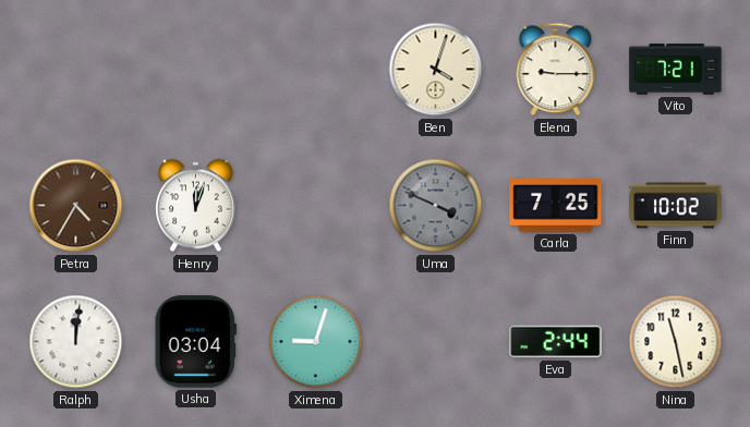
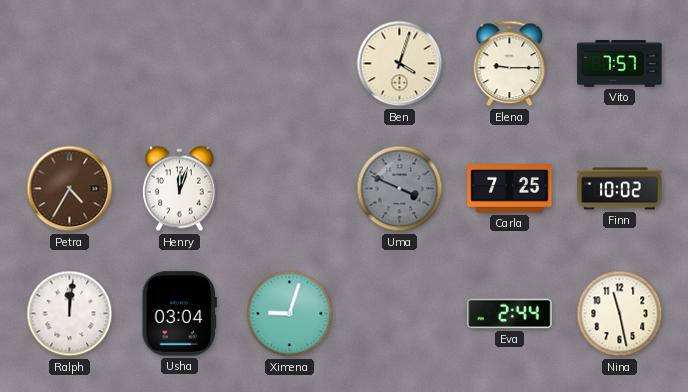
Vito: 7:21 -> 7:57
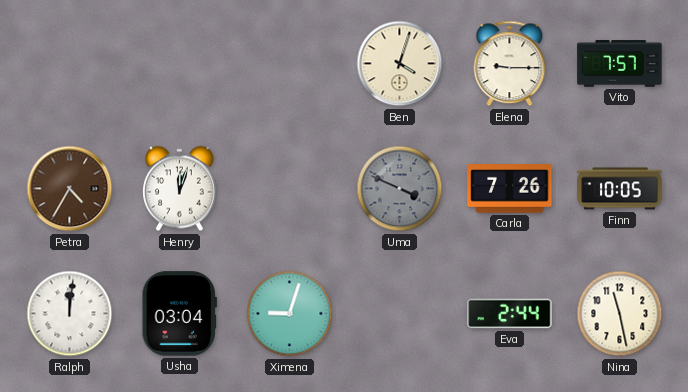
Carla: 7:25 -> 7:26
Finn: 10:02 -> 10:05
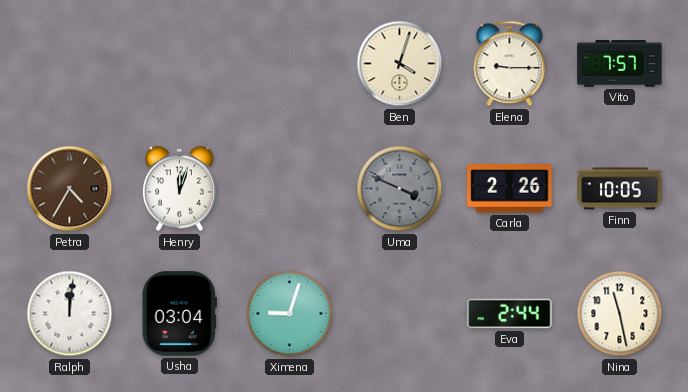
Carla: 7:26 -> 2:26
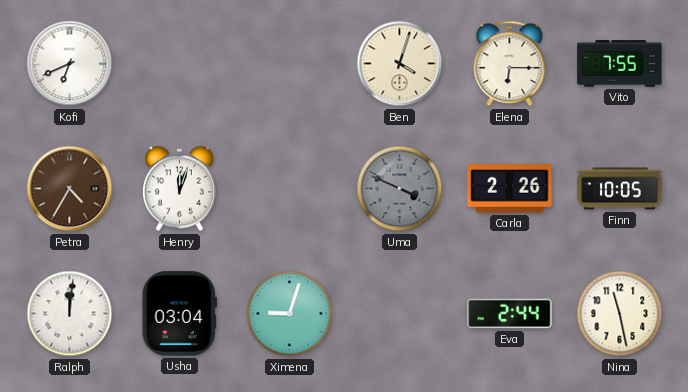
Kofi: none -> 6:41
Elena: 9:15 -> 6:15
Vito: 7:57 -> 7:55
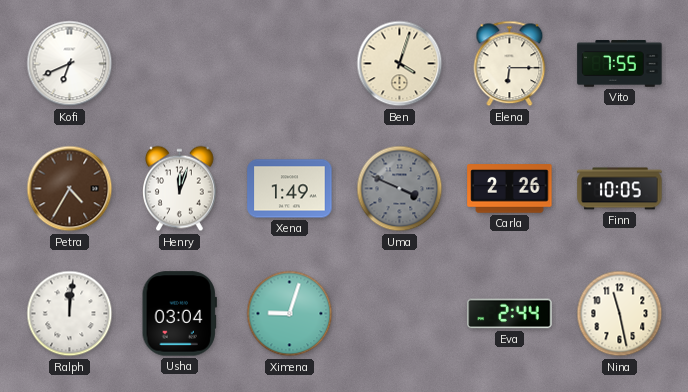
Xena: none -> 1:49
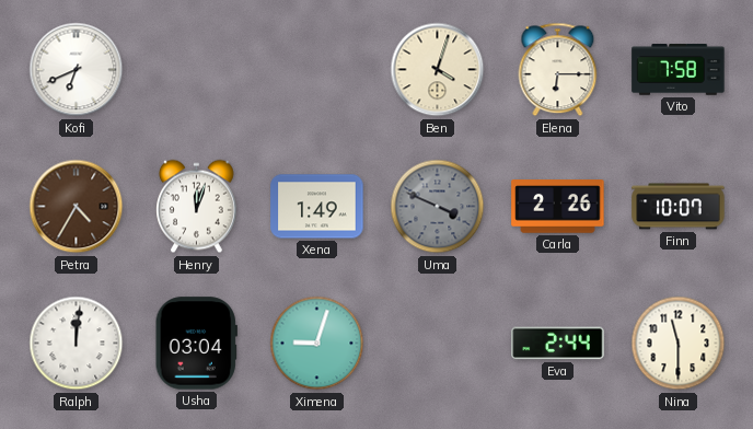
Vito: 7:55 -> 7:58
Finn: 10:05 -> 10:07
Nina: 11:28 -> 11:30
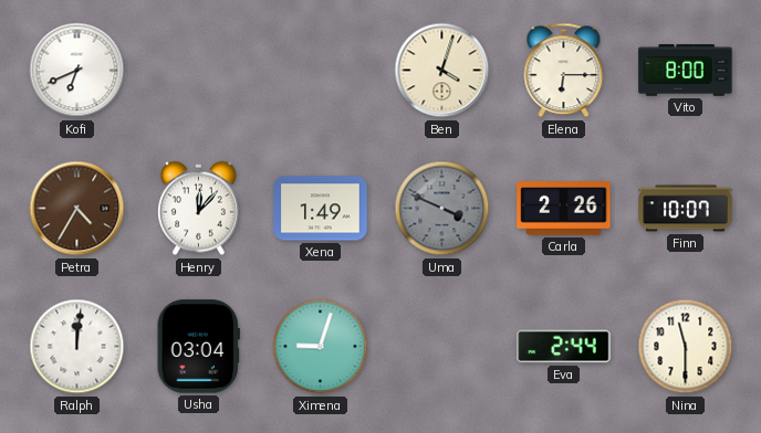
Vito: 7:58 -> 8:00
Henry: 12:03 -> 12:07
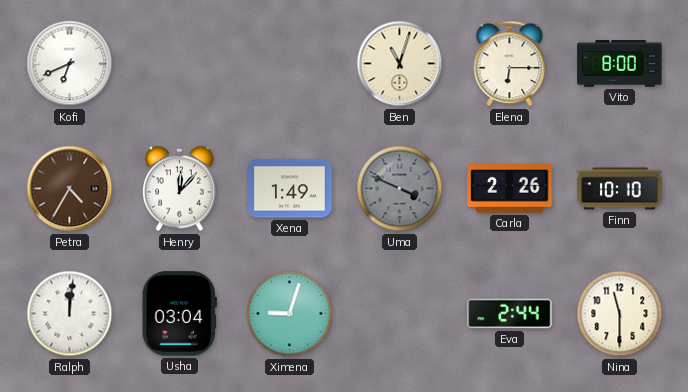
Ben: 4:03 -> 11:03
Finn: 10:07 -> 10:10
